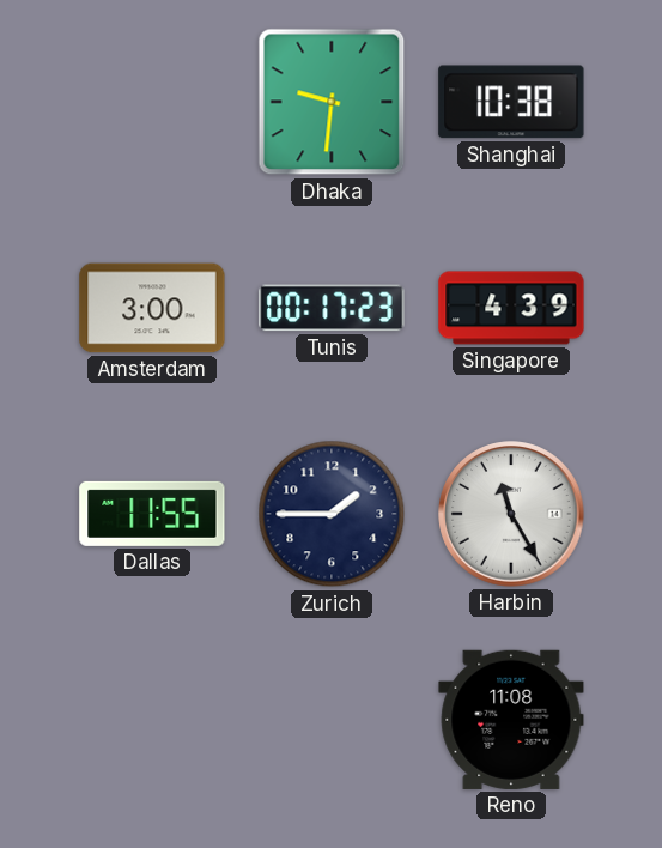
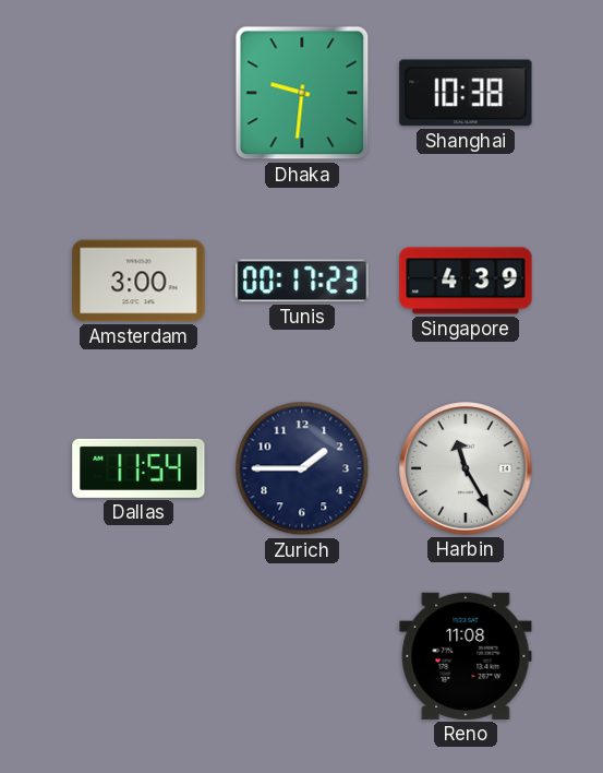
Dallas: 11:55 -> 11:54
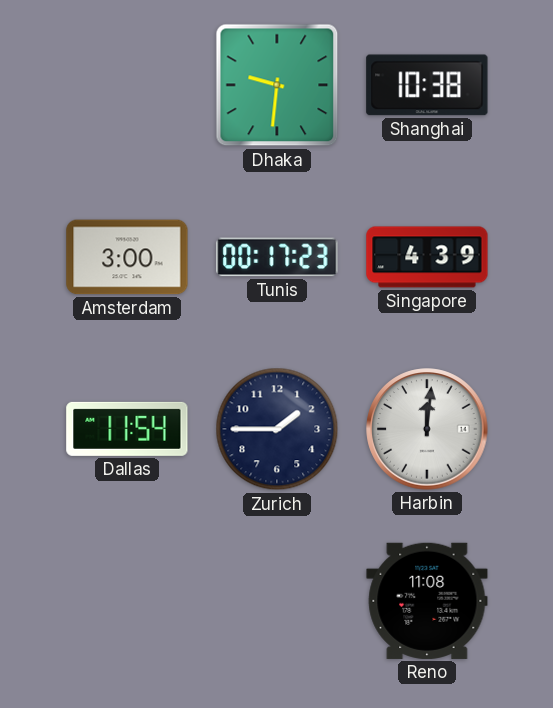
Harbin: 11:25 -> 12:01
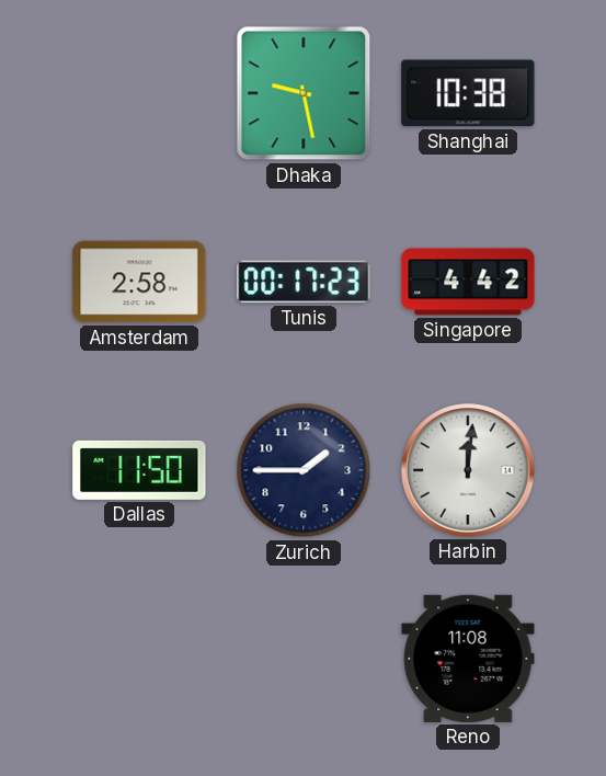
Dhaka: 9:31 -> 9:28
Amsterdam: 3:00 -> 2:58
Singapore: 4:39 -> 4:42
Dallas: 11:54 -> 11:50
